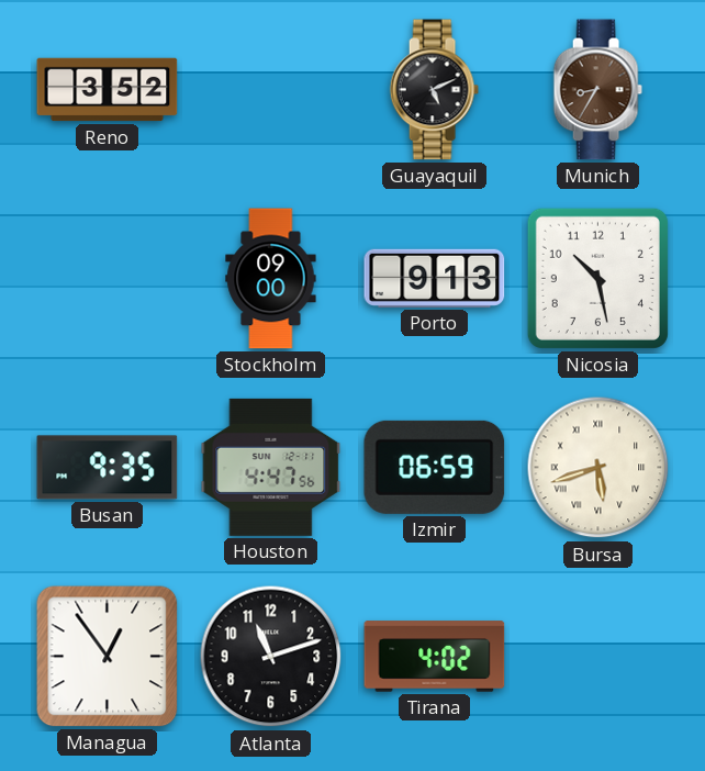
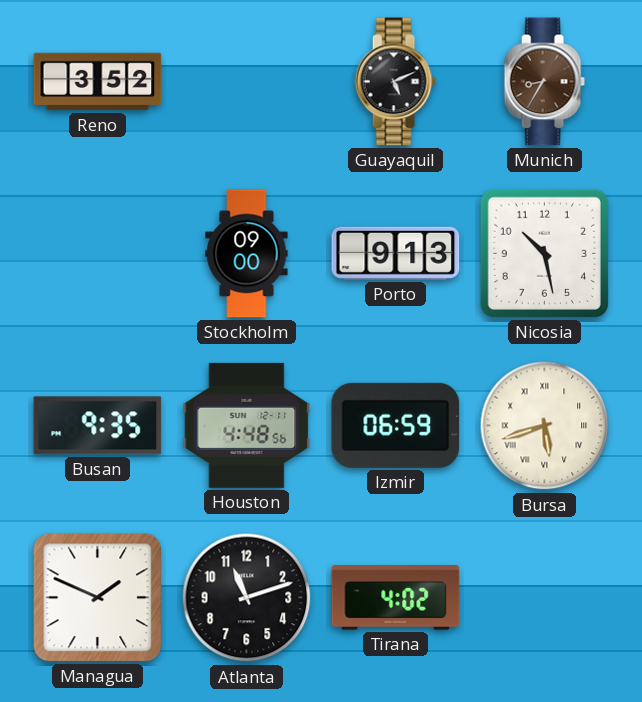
Houston: 4:47 -> 4:48
Managua: 12:54 -> 1:49
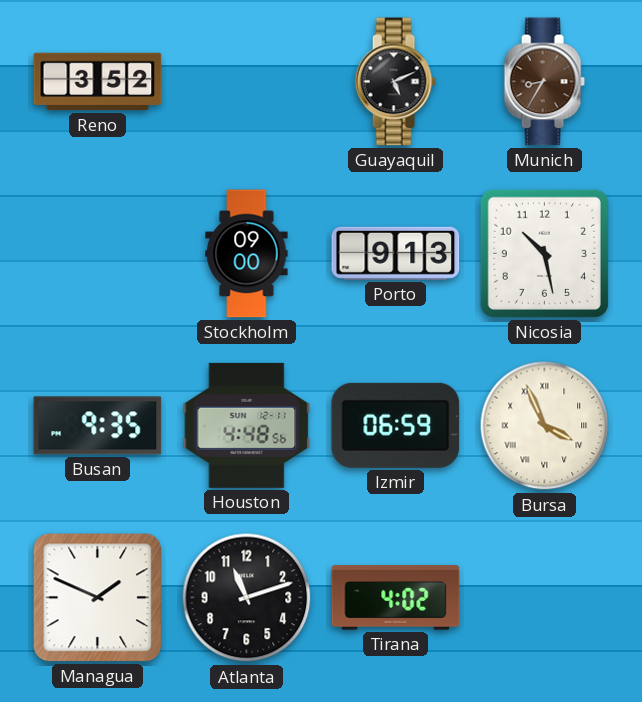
Bursa: 5:42 -> 3:56
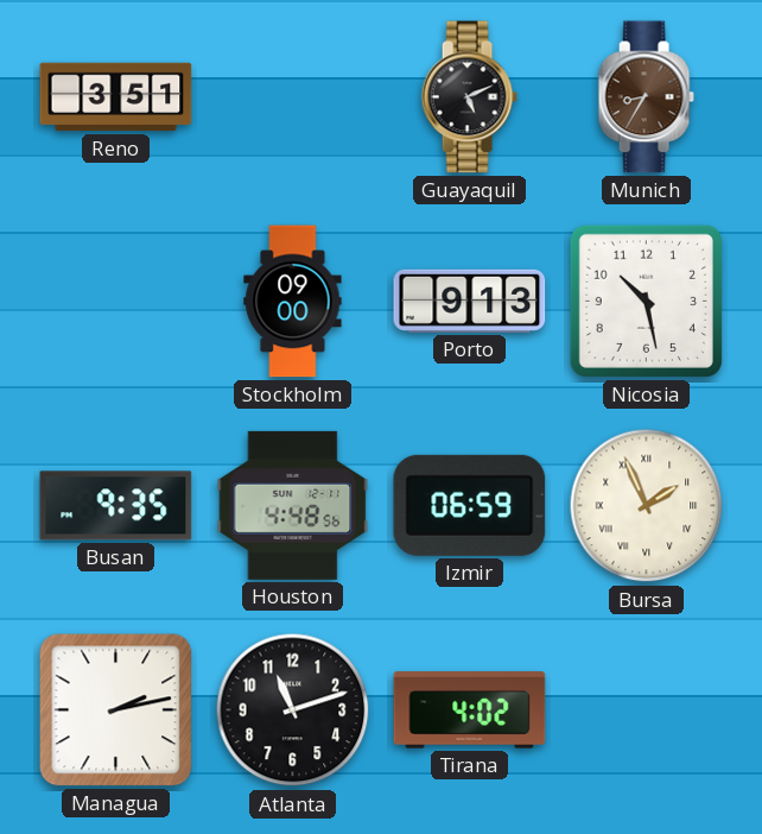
Reno: 3:52 -> 3:51
Bursa: 3:56 -> 1:56
Managua: 1:49 -> 2:13
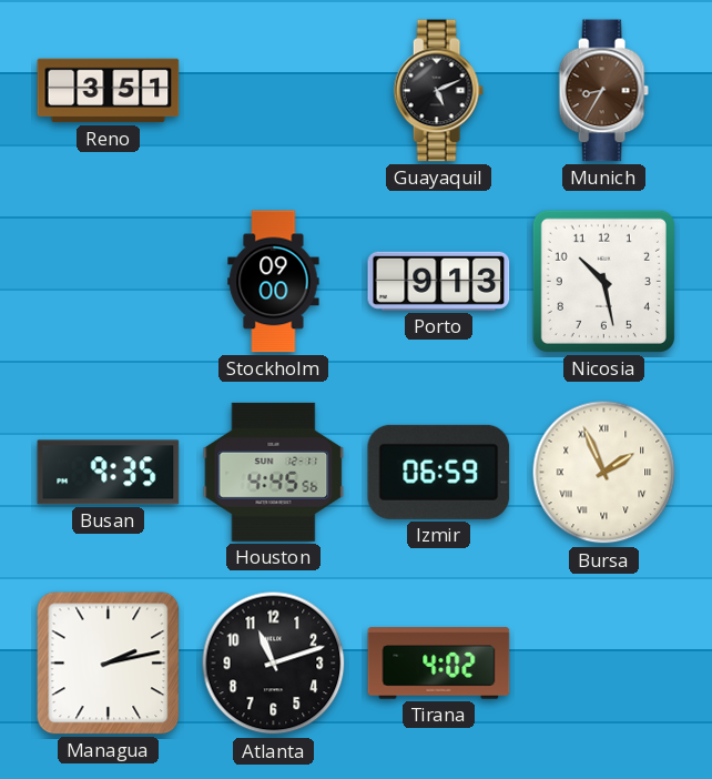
Houston: 4:48 -> 4:45
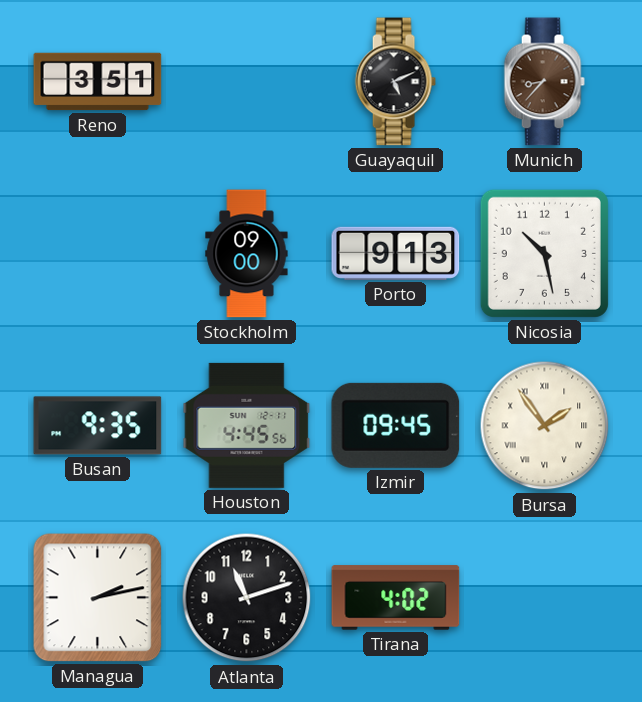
Munich: 8:35 -> 8:37
Izmir: 06:59 -> 09:45
Bursa: 1:56 -> 1:54
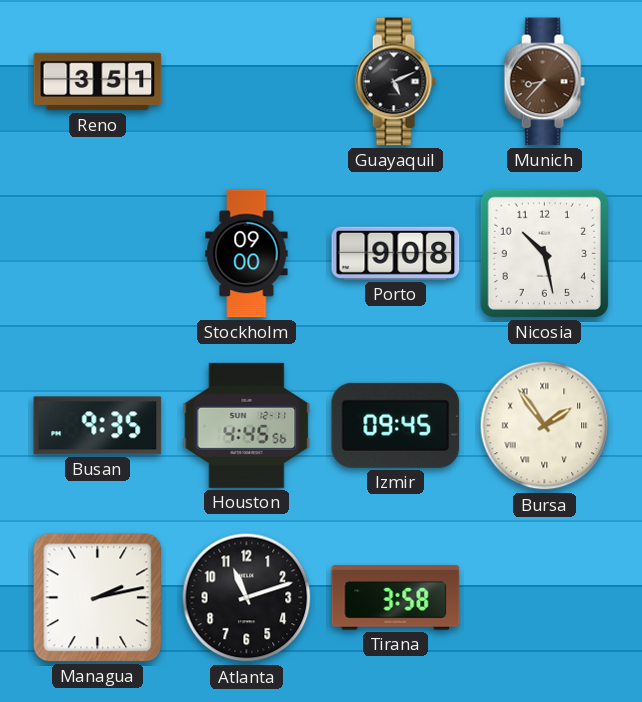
Porto: 9:13 -> 9:08
Tirana: 4:02 -> 3:58
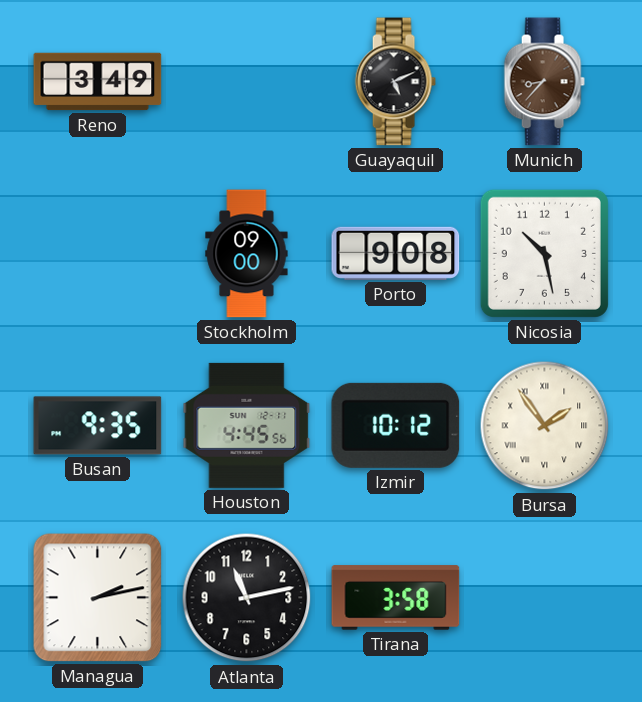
Reno: 3:51 -> 3:49
Izmir: 09:45 -> 10:12
Atlanta: 11:12 -> 11:13
